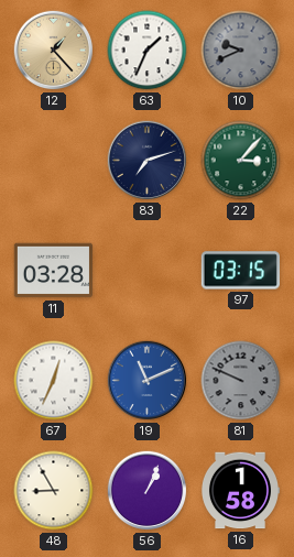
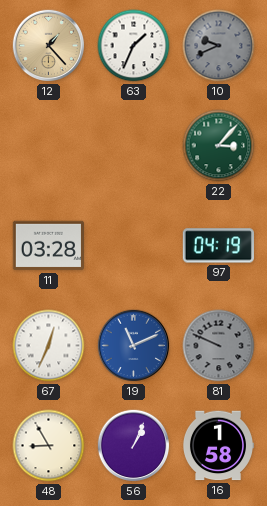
83: 7:12 -> none
97: 03:15 -> 04:19
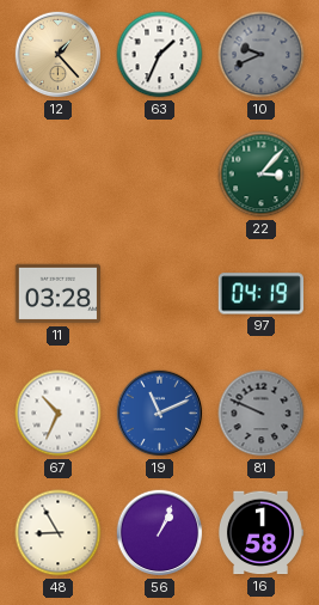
67: 12:34 -> 10:34
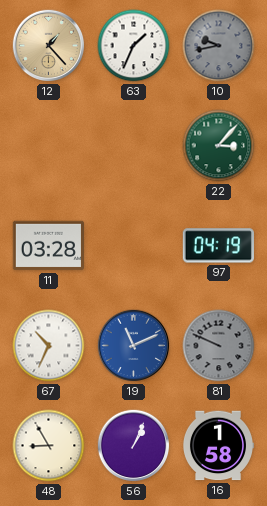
10: 9:41 -> 9:43
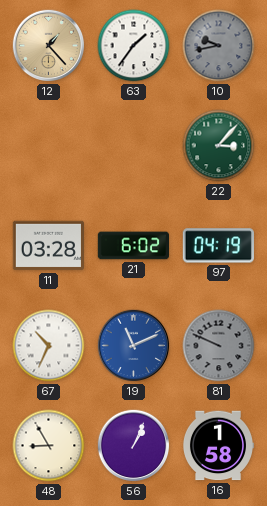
63: 1:34 -> 1:36
21: none -> 6:02
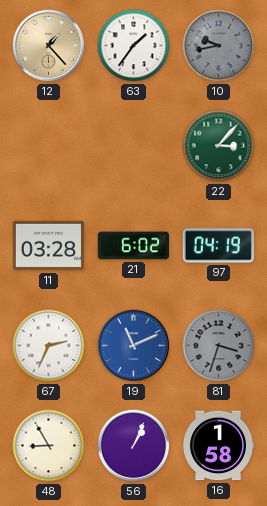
67: 10:34 -> 2:34
81: 9:49 -> 3:33
